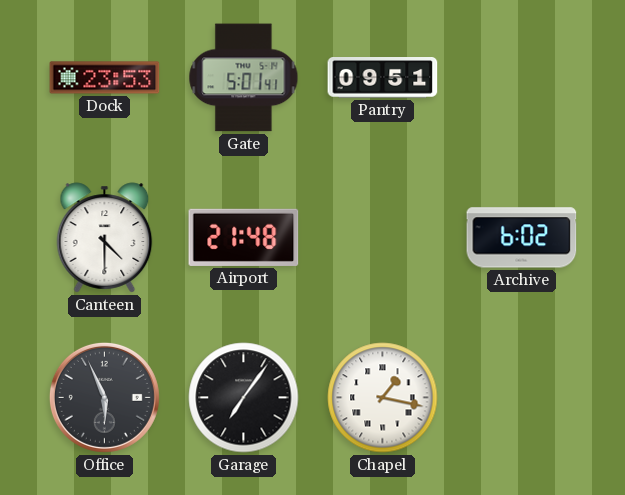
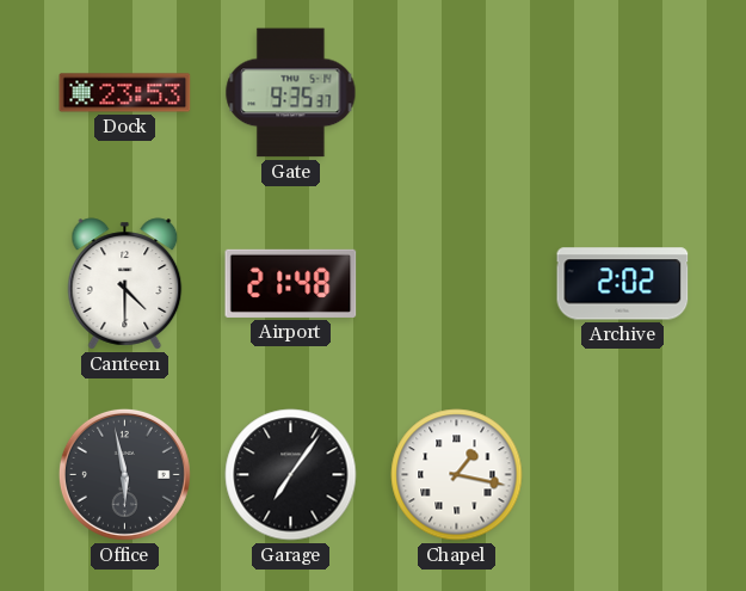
Gate: 5:01 -> 9:35
Pantry: 09:51 -> none
Archive: 6:02 -> 2:02
Office: 5:56 -> 5:58
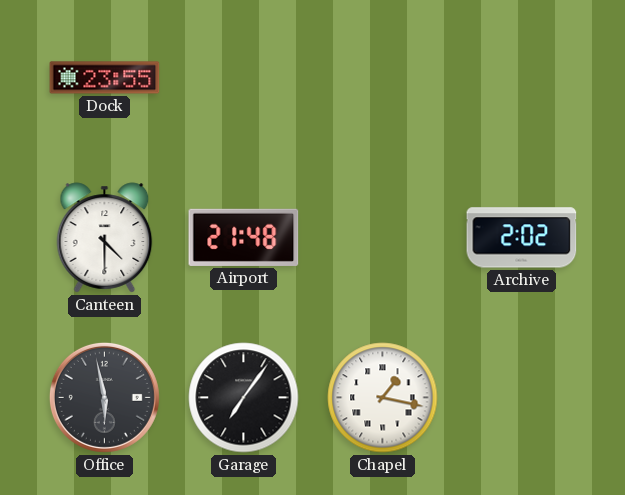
Dock: 23:53 -> 23:55
Gate: 9:35 -> none
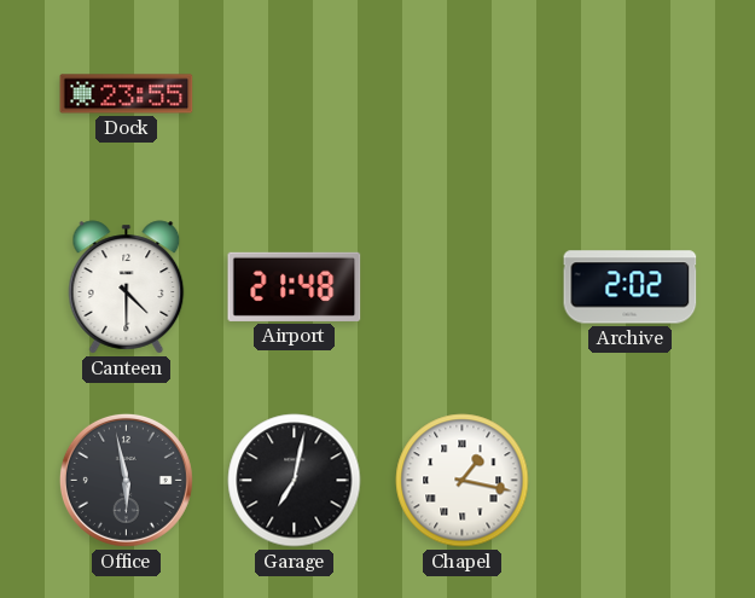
Garage: 7:06 -> 7:02
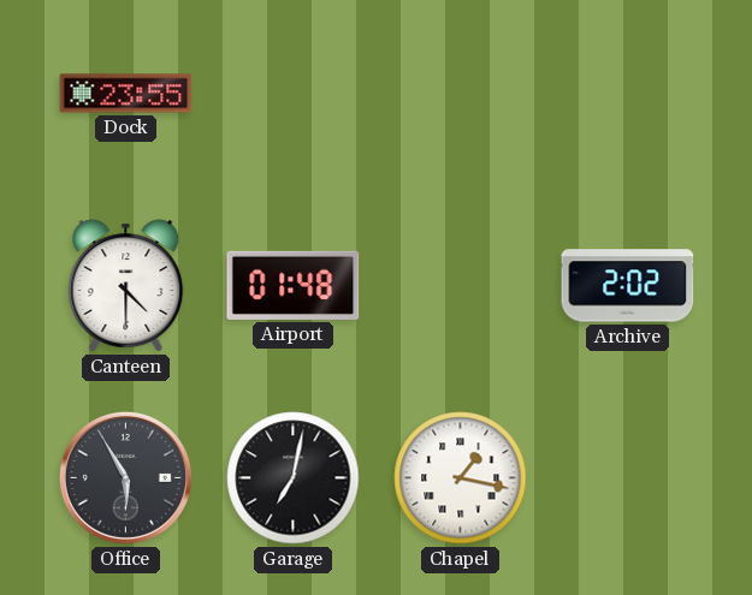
Airport: 21:48 -> 01:48
Office: 5:58 -> 5:55
